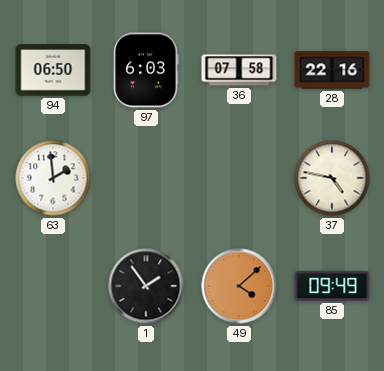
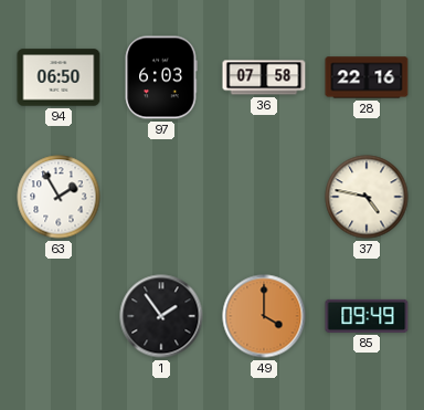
63: 1:59 -> 1:55
49: 4:08 -> 4:00
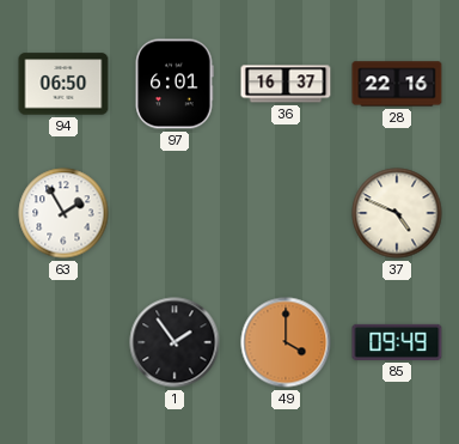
97: 6:03 -> 6:01
36: 07:58 -> 16:37
37: 4:47 -> 4:49
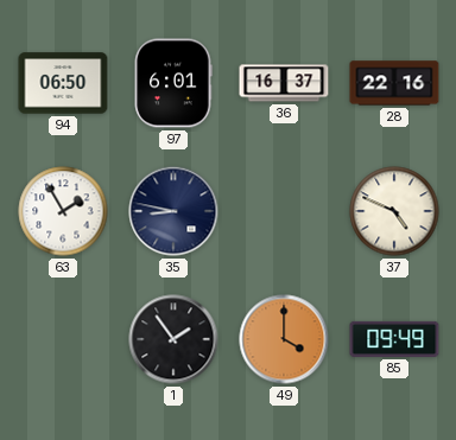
35: none -> 8:47
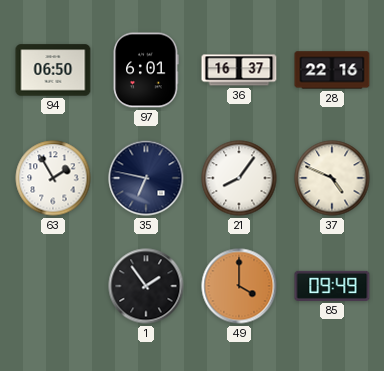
35: 8:47 -> 6:47
21: none -> 8:06
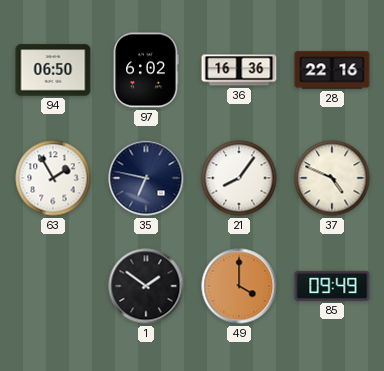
97: 6:01 -> 6:02
36: 16:37 -> 16:36
1: 1:54 -> 1:51
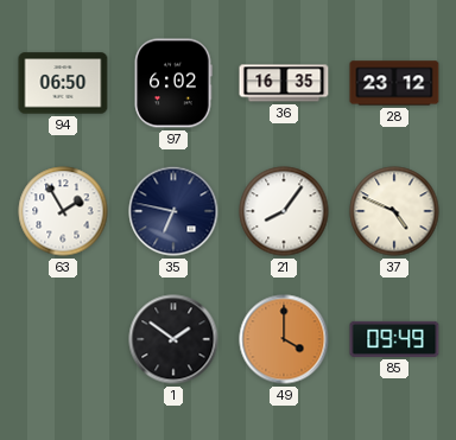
36: 16:36 -> 16:35
28: 22:16 -> 23:12
